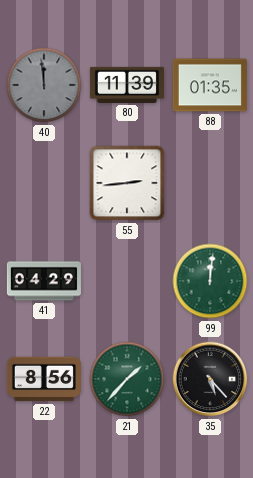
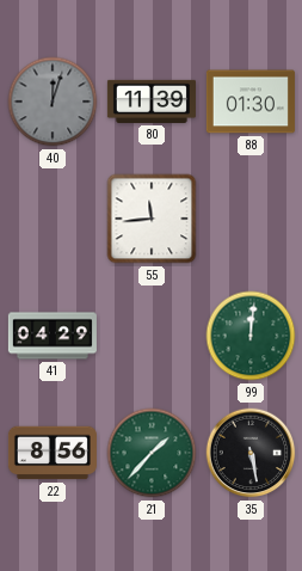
40: 11:59 -> 12:03
88: 01:35 -> 01:30
55: 2:44 -> 11:44
35: 5:23 -> 5:28
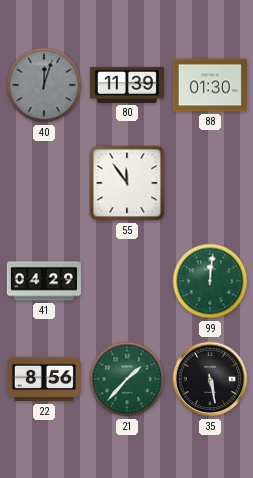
55: 11:44 -> 11:54
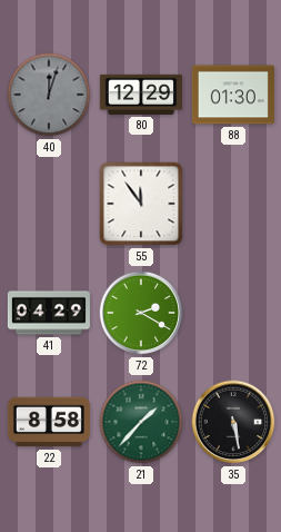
80: 11:39 -> 12:29
72: none -> 2:20
99: 12:01 -> none
22: 8:56 -> 8:58
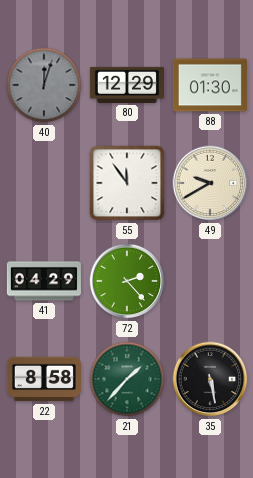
49: none -> 9:40
72: 2:20 -> 2:23
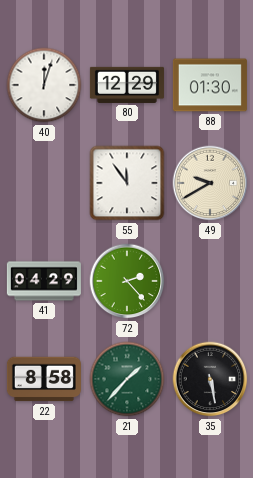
40 dial: grey -> white
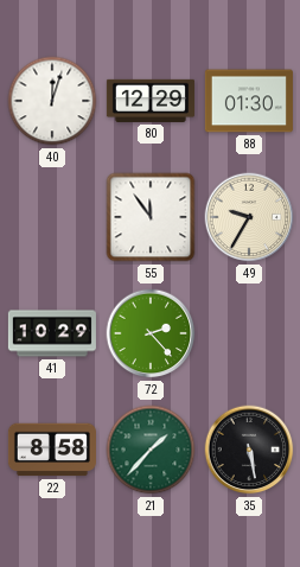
49: 9:40 -> 9:35
41: 04:29 -> 10:29
